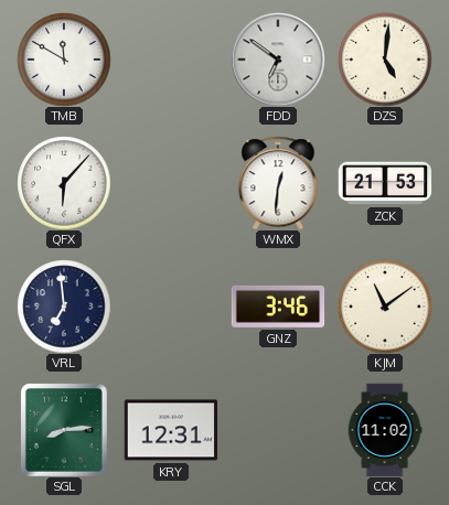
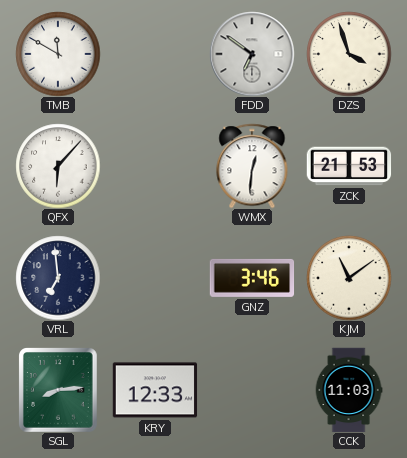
DZS: 5:01 -> 3:57
KRY: 12:31 -> 12:33
CCK: 11:02 -> 11:03
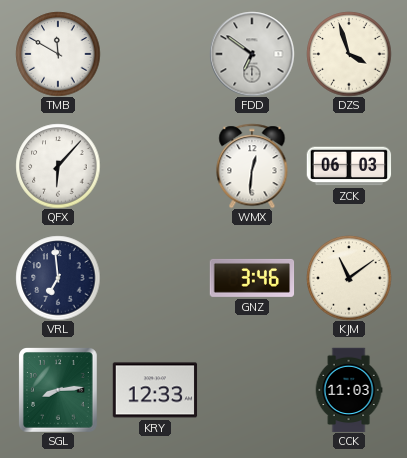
ZCK: 21:53 -> 06:03
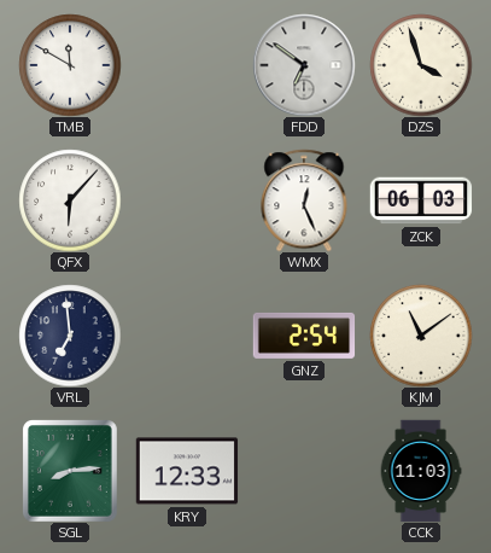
WMX: 12:31 -> 12:26
GNZ: 3:46 -> 2:54
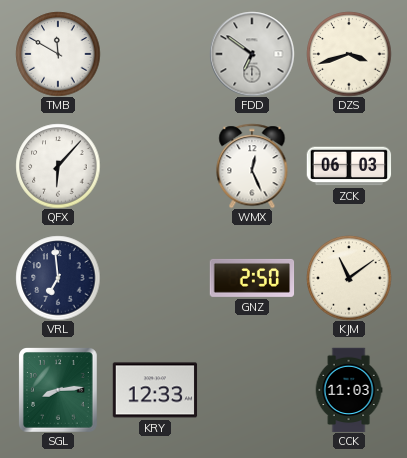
DZS: 3:57 -> 3:42
GNZ: 2:54 -> 2:50
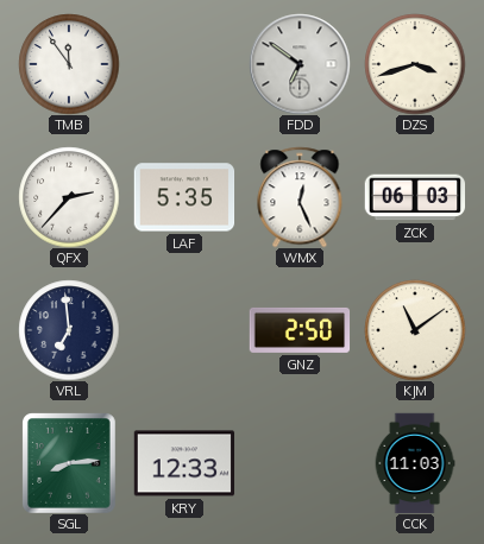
TMB: 11:50 -> 11:54
QFX: 6:07 -> 2:37
LAF: none -> 5:35
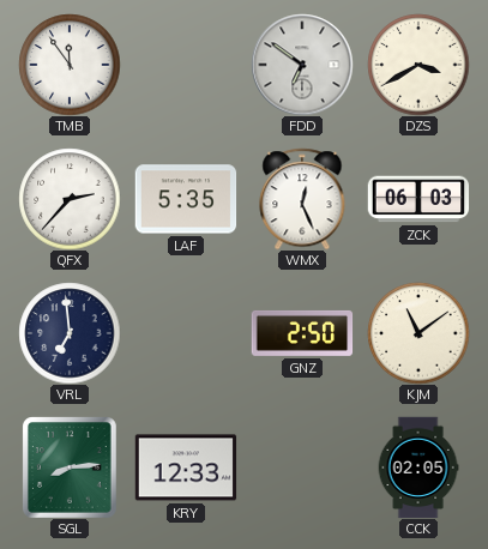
DZS: 3:42 -> 3:40
CCK: 11:03 -> 02:05
